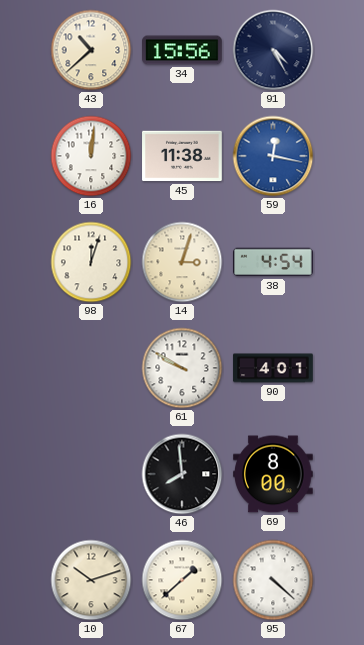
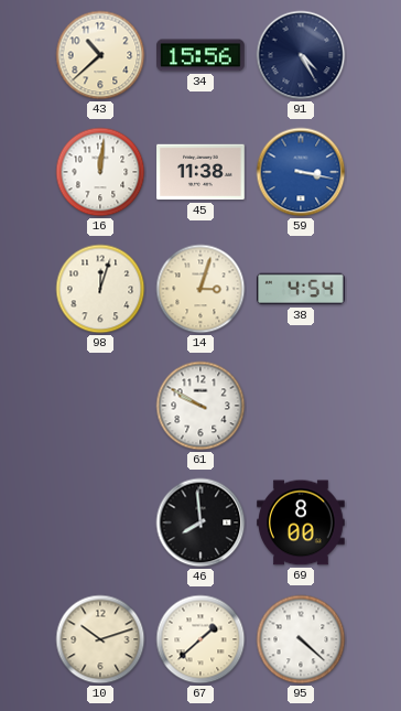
59: 12:17 -> 3:17
90: 4:01 -> none
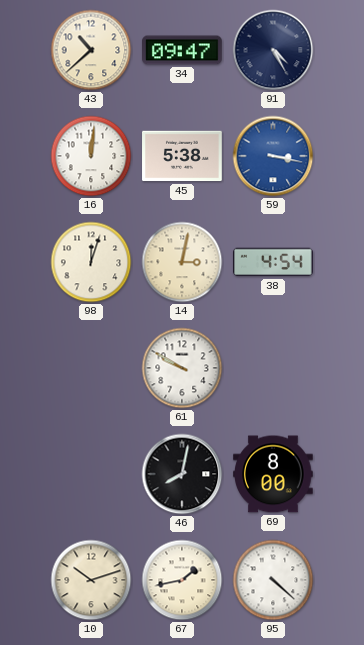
34: 15:56 -> 09:47
45: 11:38 -> 5:38
14: 3:03 -> 3:02
46: 7:59 -> 8:02
67: 1:38 -> 1:43
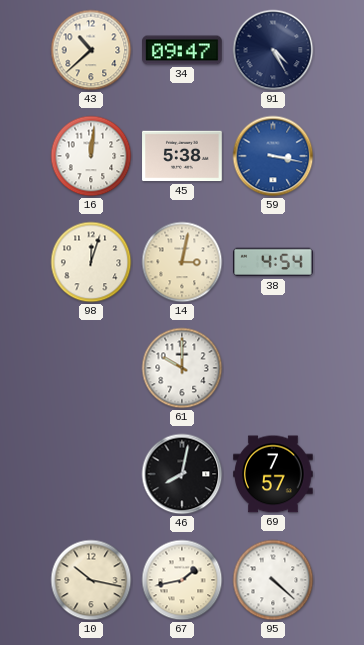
61: 9:50 -> 10:00
69: 8:00 -> 7:57
10: 10:12 -> 10:17
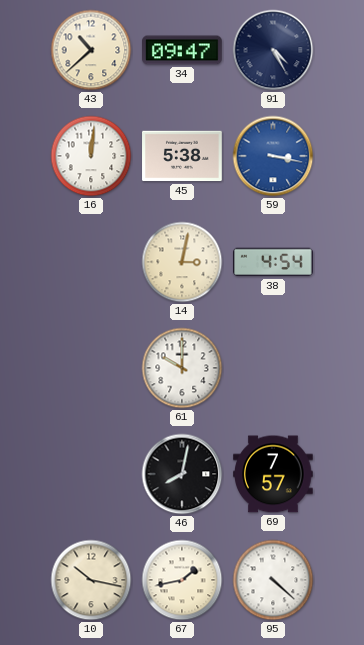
98: 12:03 -> none
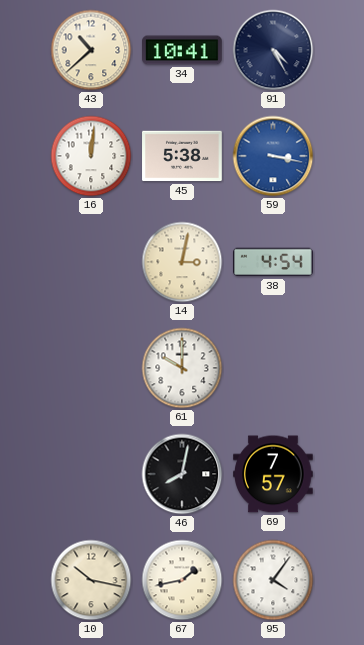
34: 09:47 -> 10:41
95: 4:22 -> 4:06
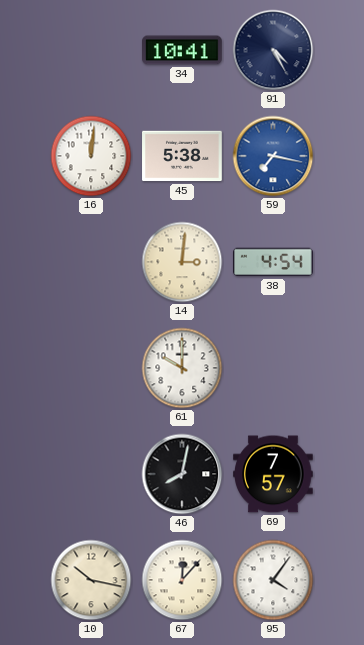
43: 10:38 -> none
59: 3:17 -> 7:17
14: 3:02 -> 3:01
67: 1:43 -> 12:07
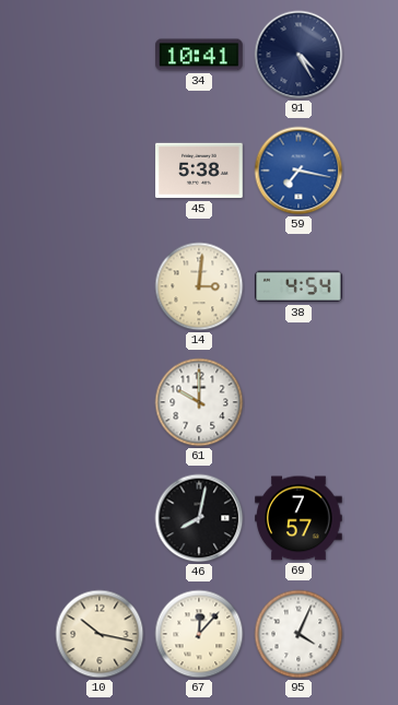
16: 12:01 -> none
95: 4:06 -> 4:04
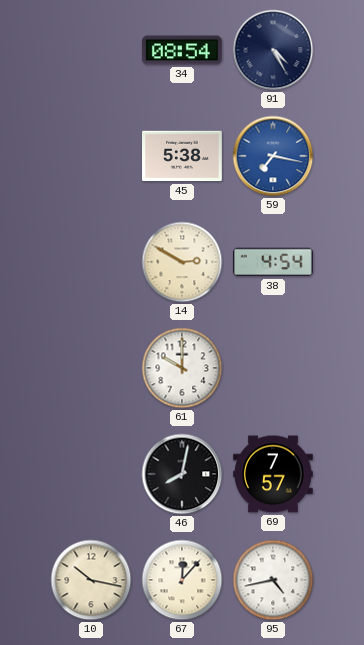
34: 10:41 -> 08:54
14: 3:01 -> 2:50
95: 4:04 -> 4:43
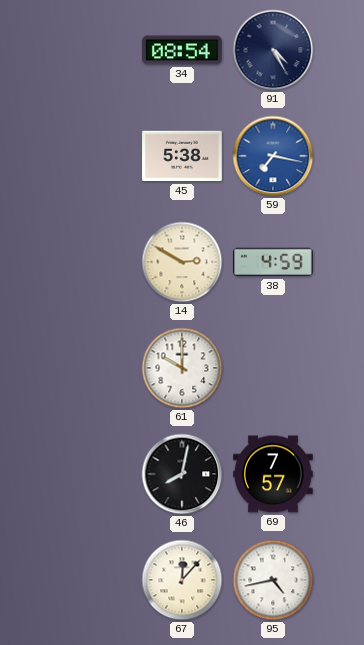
38: 4:54 -> 4:59
10: 10:17 -> none
